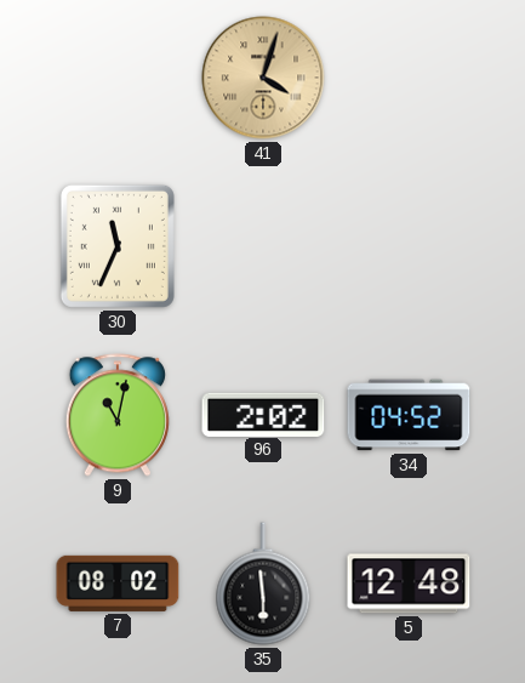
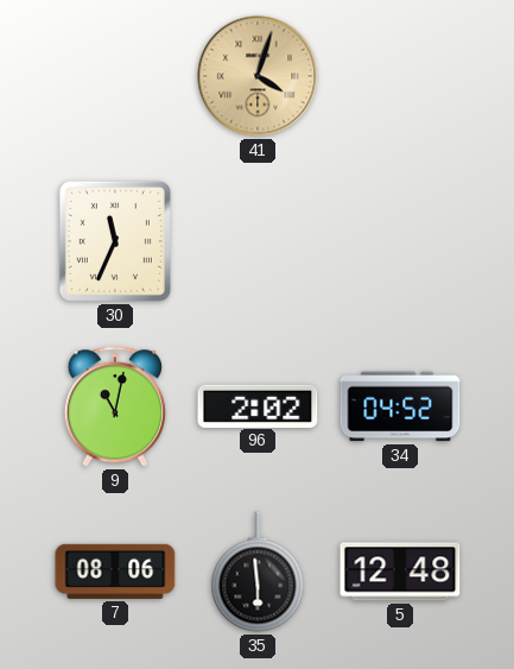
7: 08:02 -> 08:06
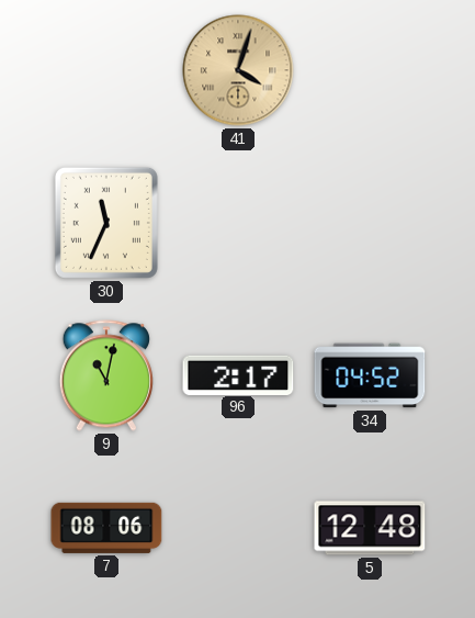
96: 2:02 -> 2:17
35: 5:59 -> none
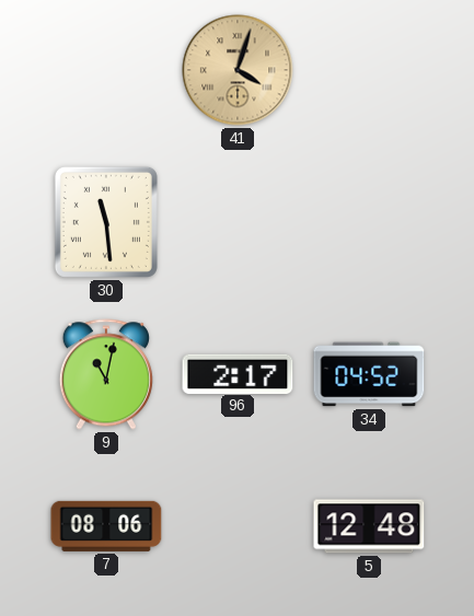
30: 11:34 -> 11:29
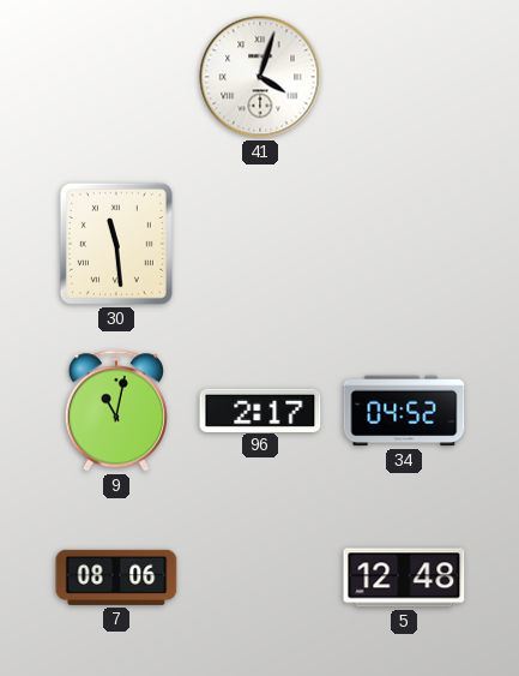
41 dial: champagne -> white
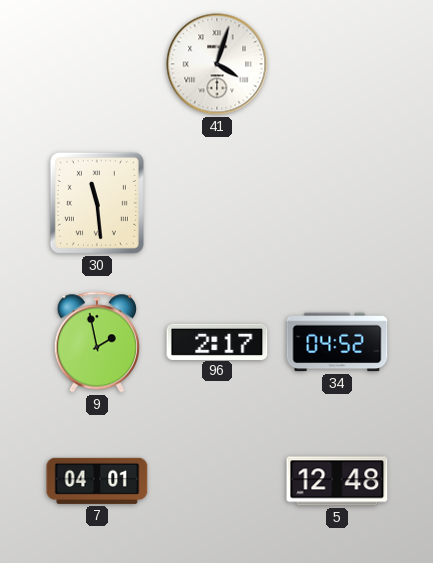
9: 11:02 -> 1:58
7: 08:06 -> 04:01
